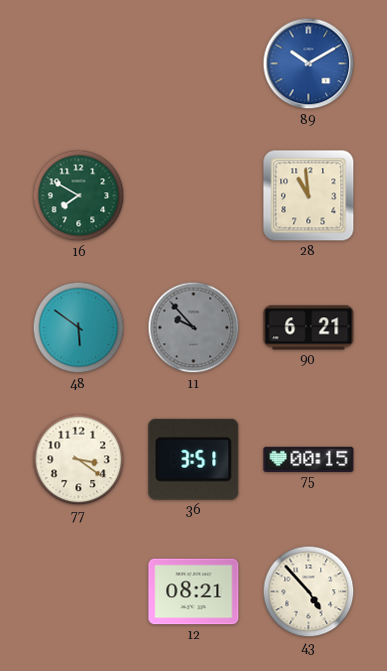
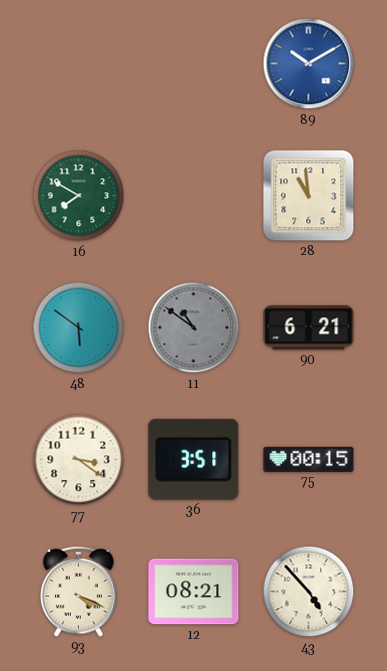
11: 9:53 -> 10:51
93: none -> 4:19
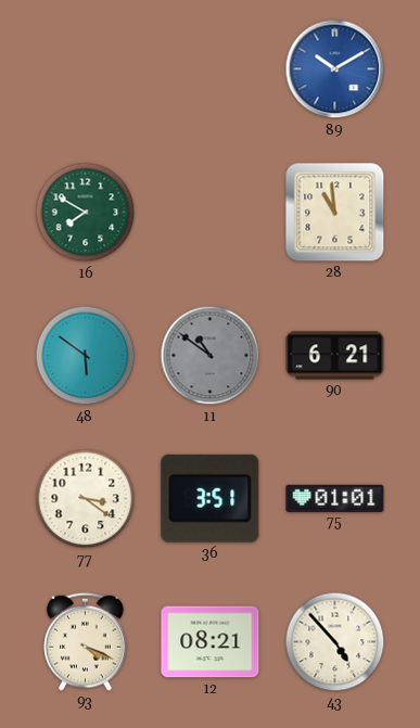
75: 00:15 -> 01:01
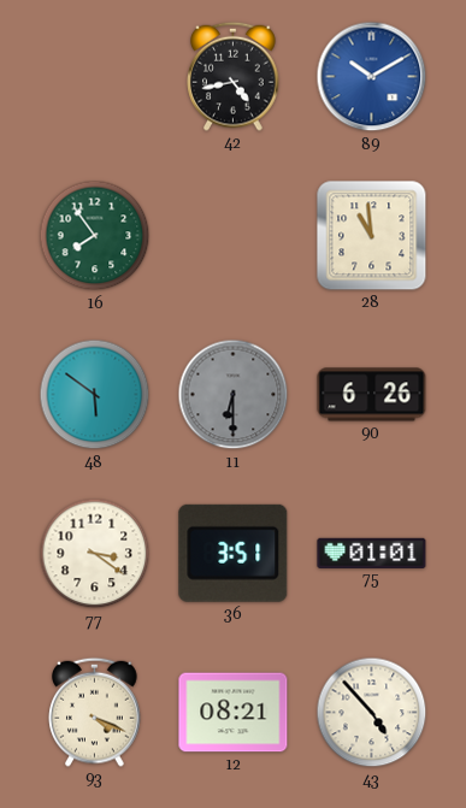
42: none -> 4:43
16: 7:50 -> 7:54
11: 10:51 -> 6:30
90: 6:21 -> 6:26
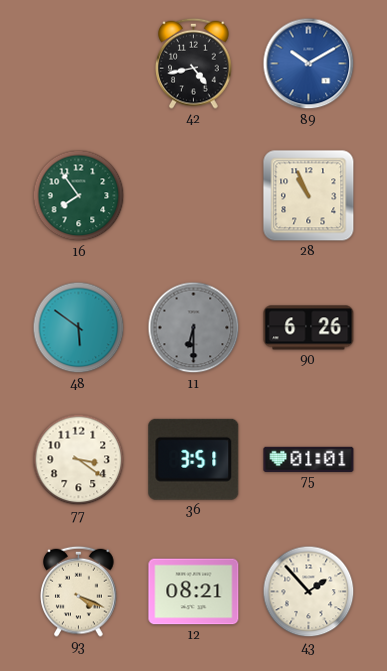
28: 10:59 -> 10:56
43: 4:53 -> 1:53
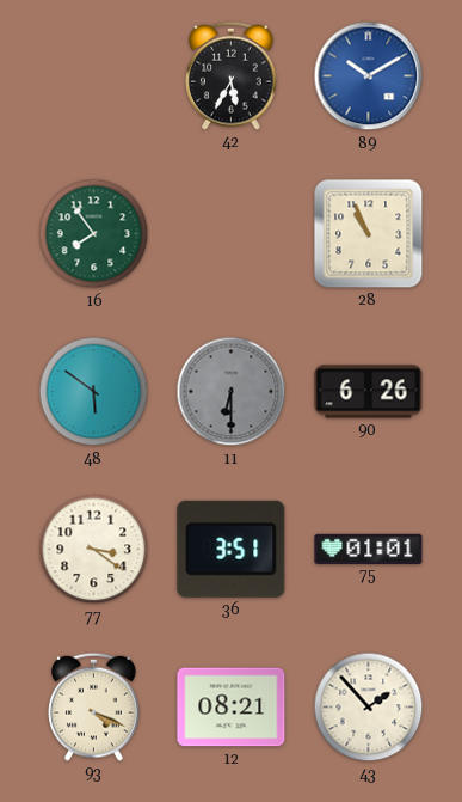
42: 4:43 -> 5:35
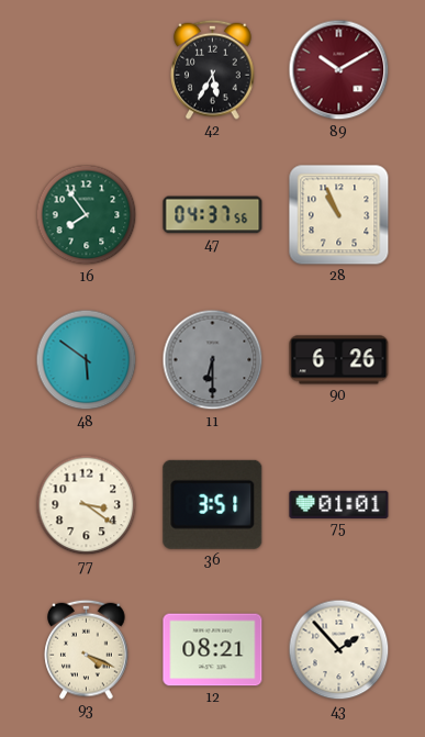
89 dial: blue -> burgundy
47: none -> 04:37
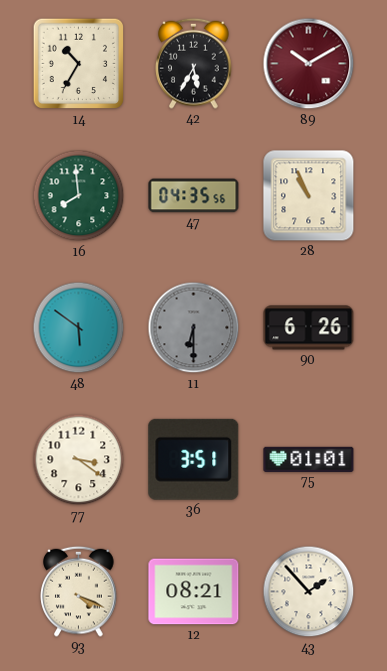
14: none -> 10:35
16: 7:54 -> 7:59
47: 04:37 -> 04:35
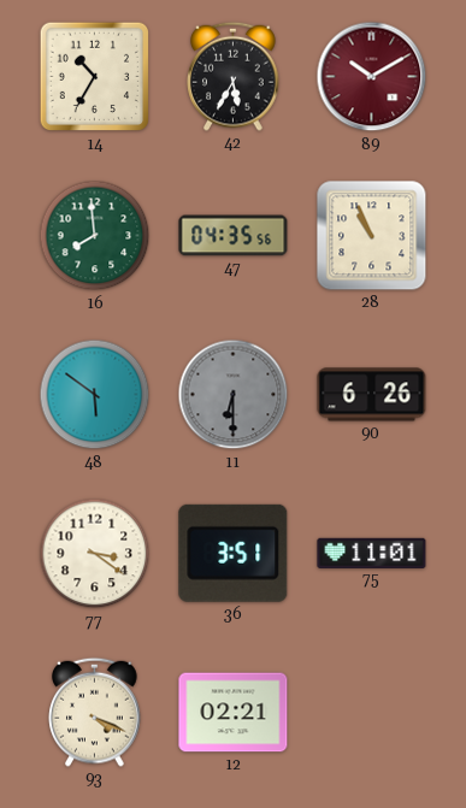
75: 01:01 -> 11:01
12: 08:21 -> 02:21
43: 1:53 -> none
